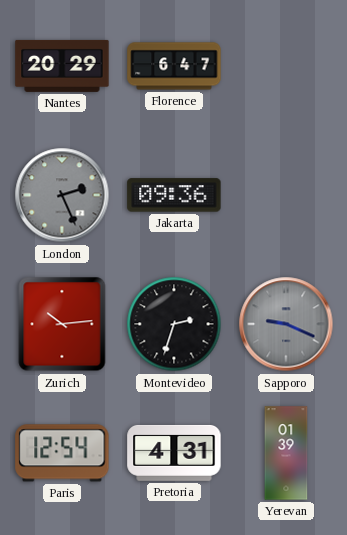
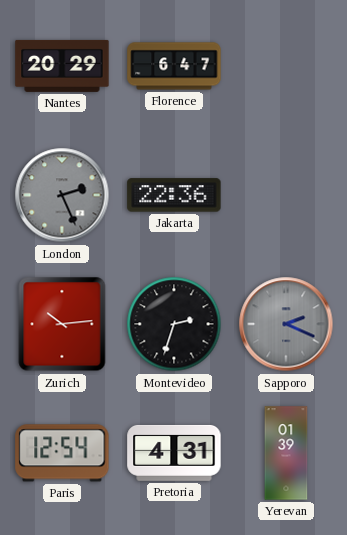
Jakarta: 09:36 -> 22:36
Sapporo: 9:19 -> 2:19
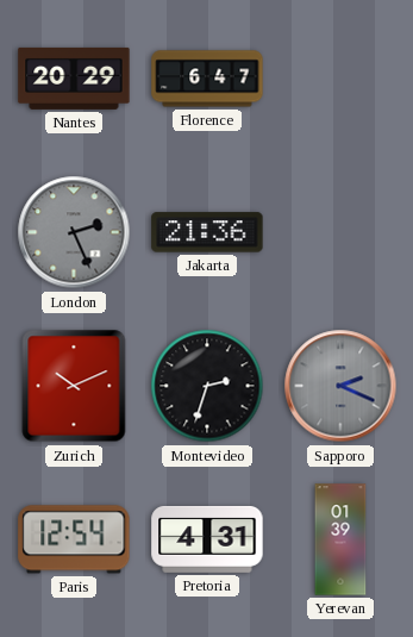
Jakarta: 22:36 -> 21:36
Zurich: 10:14 -> 10:11
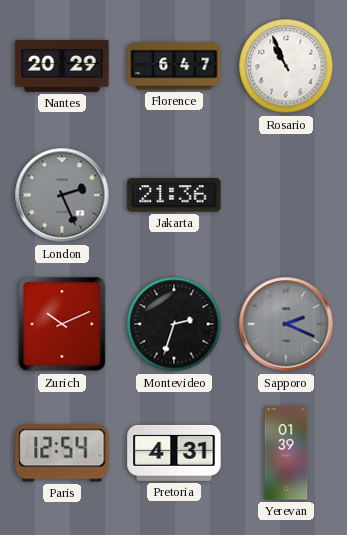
Rosario: none -> 10:56
